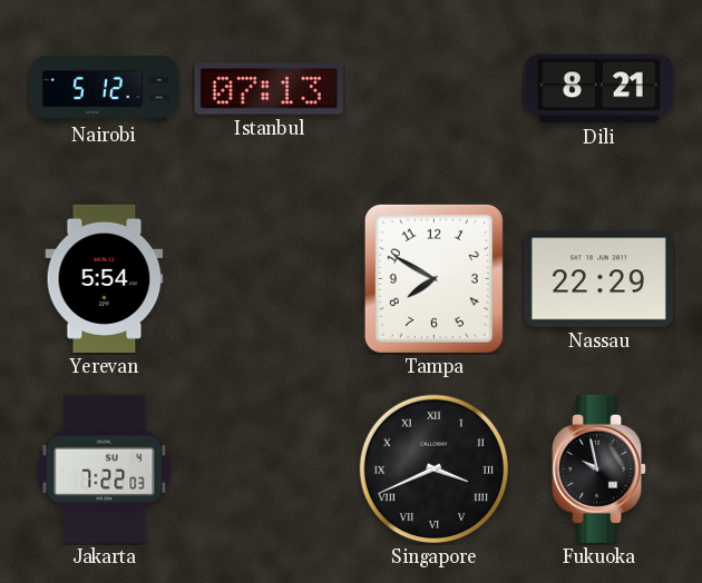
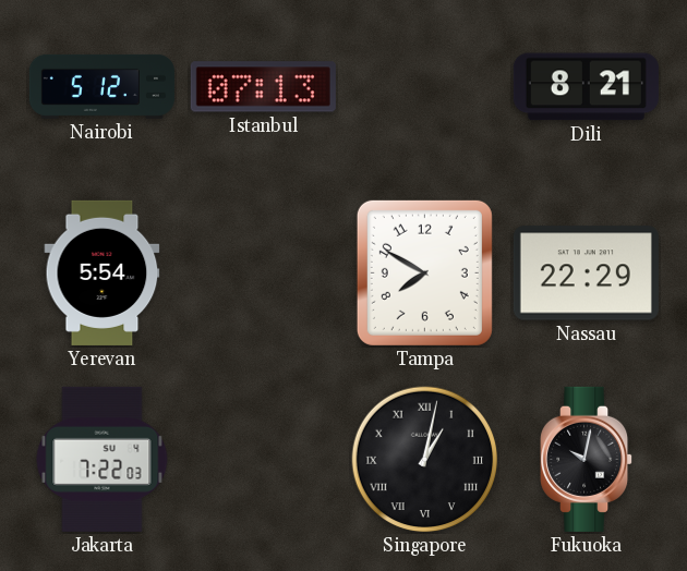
Singapore: 3:41 -> 1:02
Fukuoka: 9:58 -> 10:02
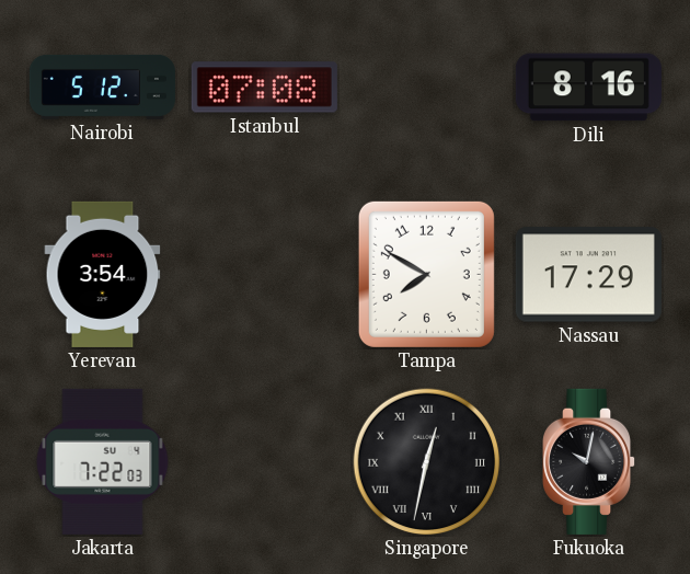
Istanbul: 07:13 -> 07:08
Dili: 8:21 -> 8:16
Yerevan: 5:54 -> 3:54
Nassau: 22:29 -> 17:29
Singapore: 1:02 -> 12:32
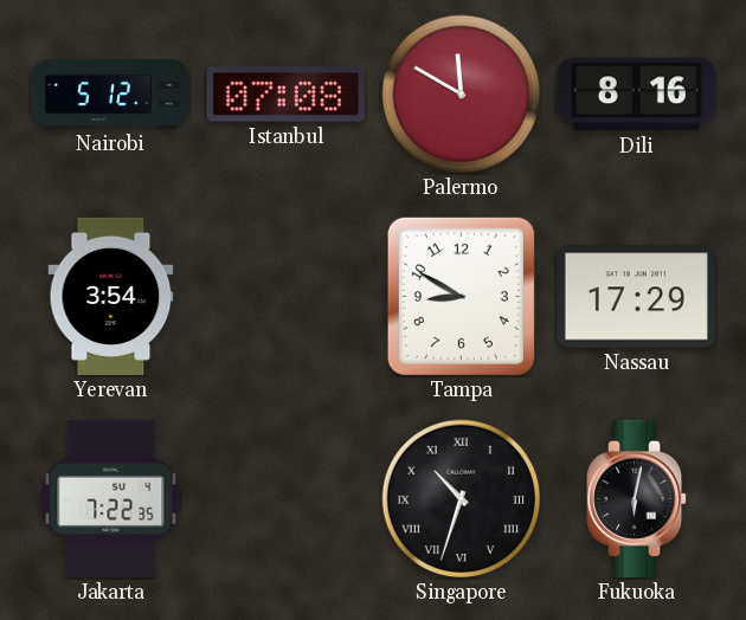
Palermo: none -> 11:50
Tampa: 7:50 -> 8:50
Jakarta: 7:22:03 -> 7:22:35
Singapore: 12:32 -> 10:33
Fukuoka: 10:02 -> 6:02
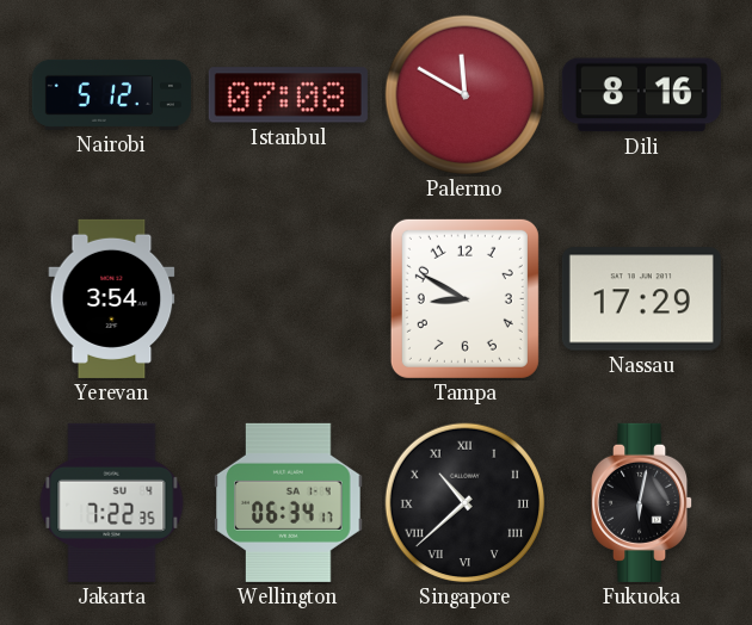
Wellington: none -> 06:34
Singapore: 10:33 -> 10:38
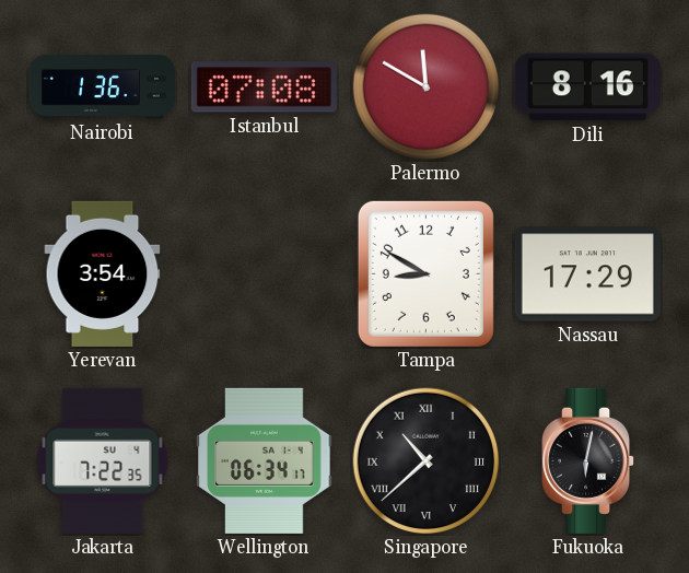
Nairobi: 5:12 -> 1:36
